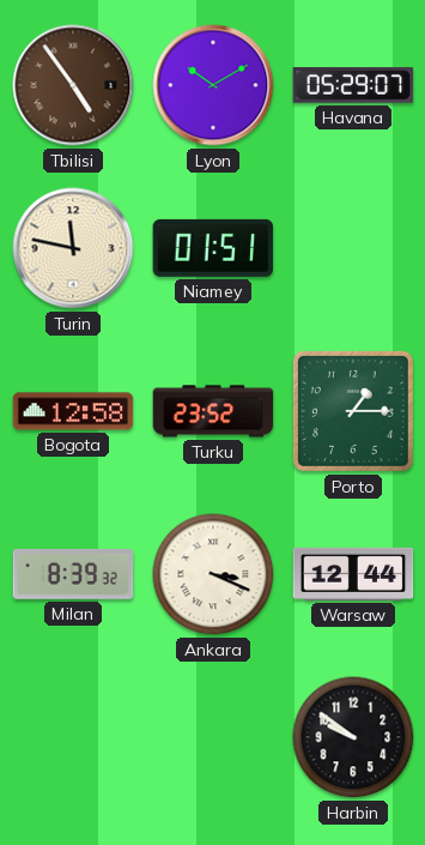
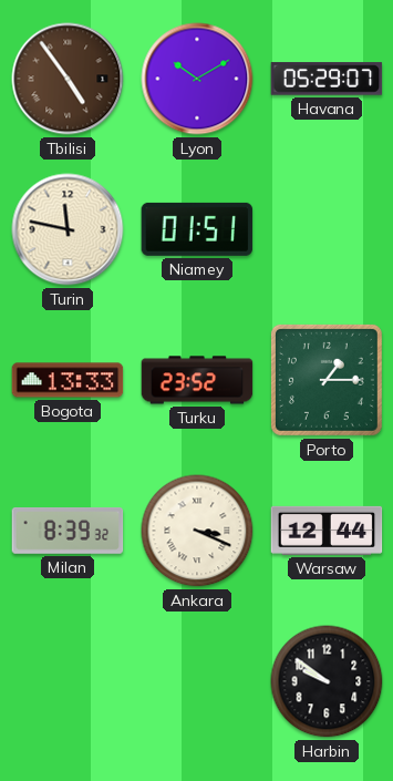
Bogota: 12:58 -> 13:33
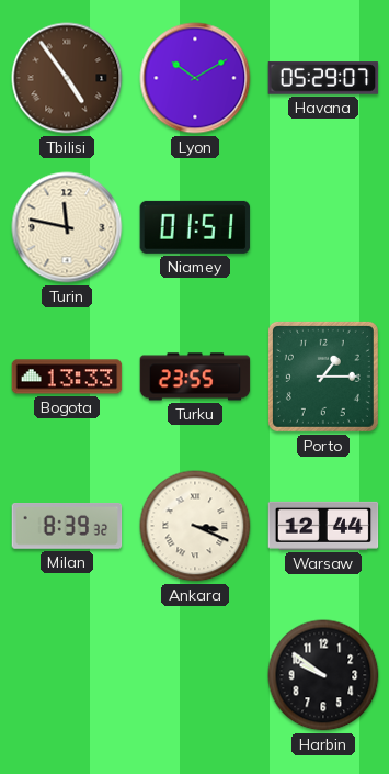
Turku: 23:52 -> 23:55
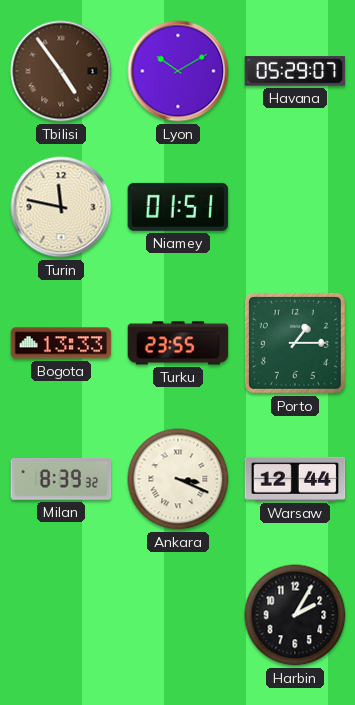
Harbin: 9:51 -> 2:05
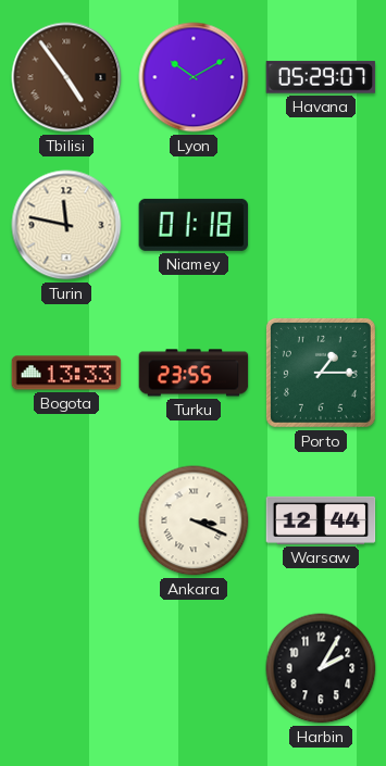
Niamey: 01:51 -> 01:18
Milan: 8:39 -> none
